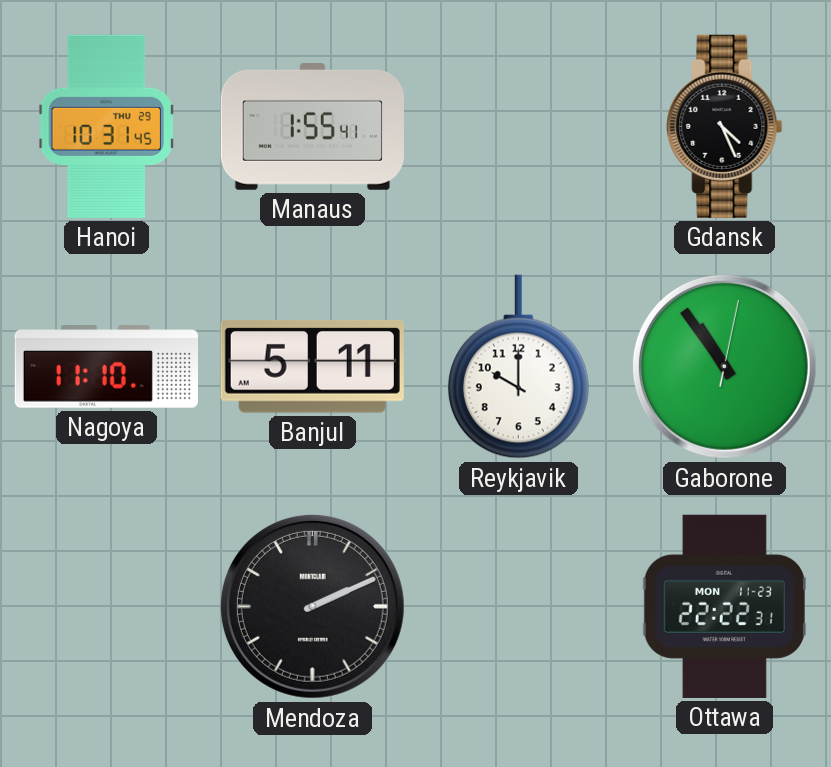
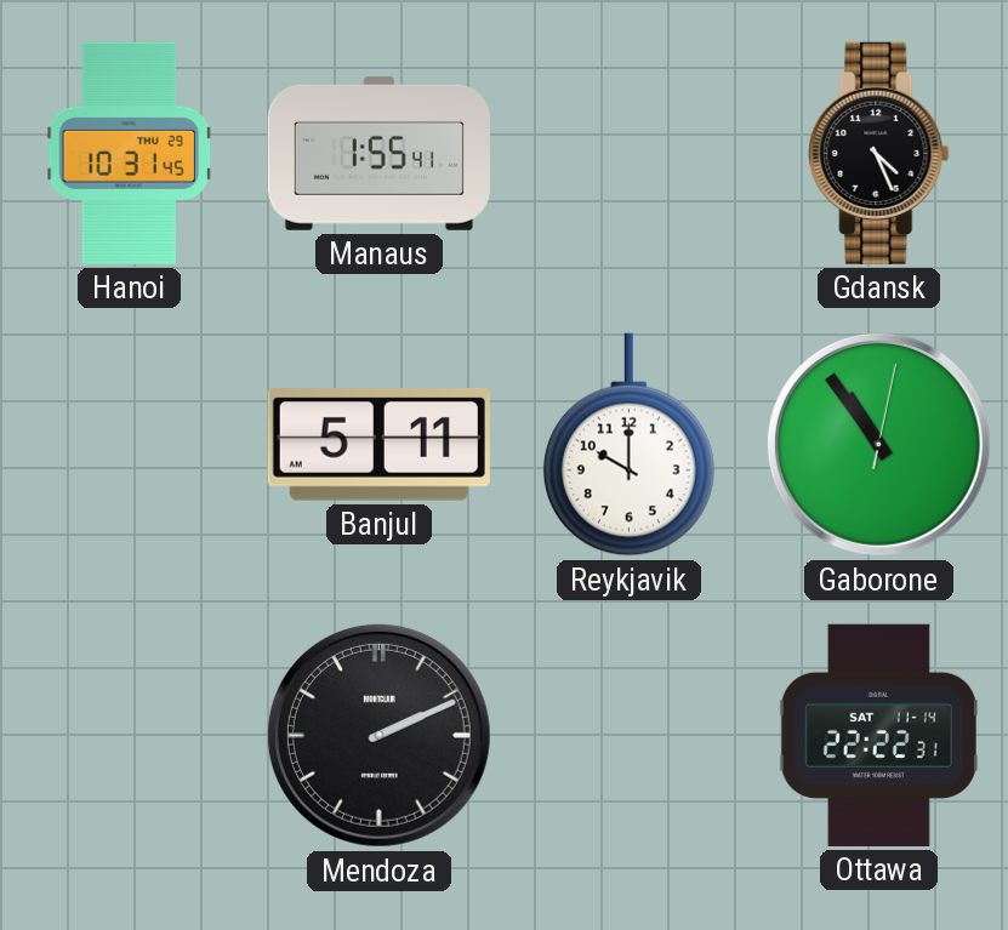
Nagoya: 11:10 -> none
Ottawa date: MON 11-23 -> SAT 11-14
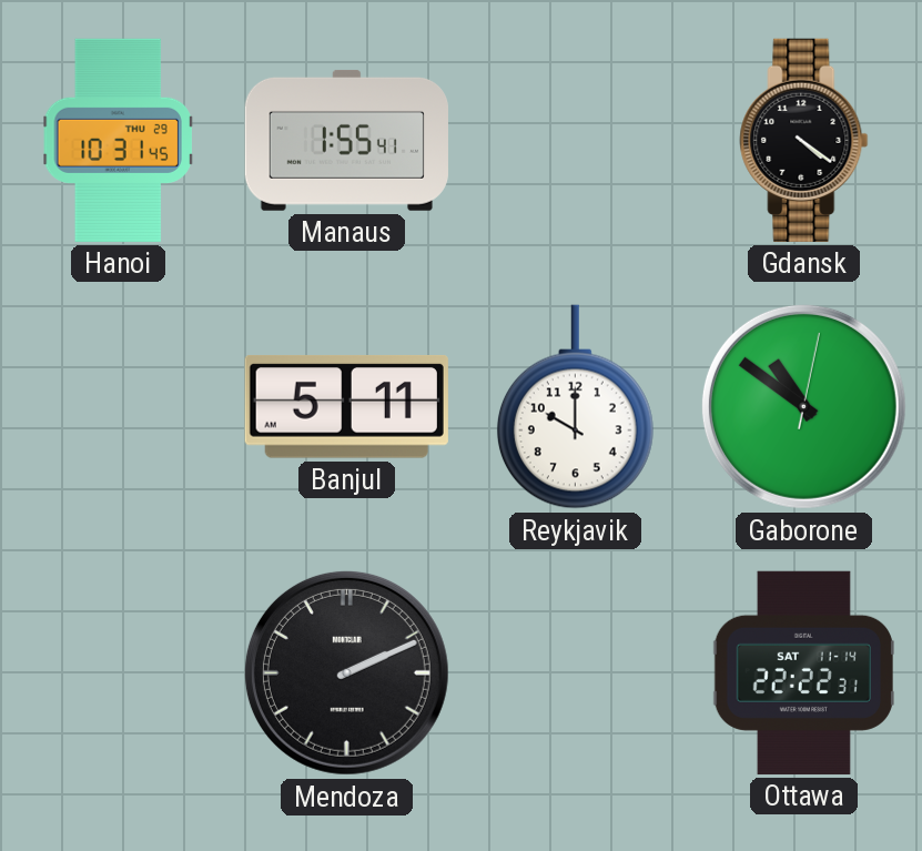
Gdansk: 4:26 -> 4:21
Gaborone: 10:54 -> 10:51
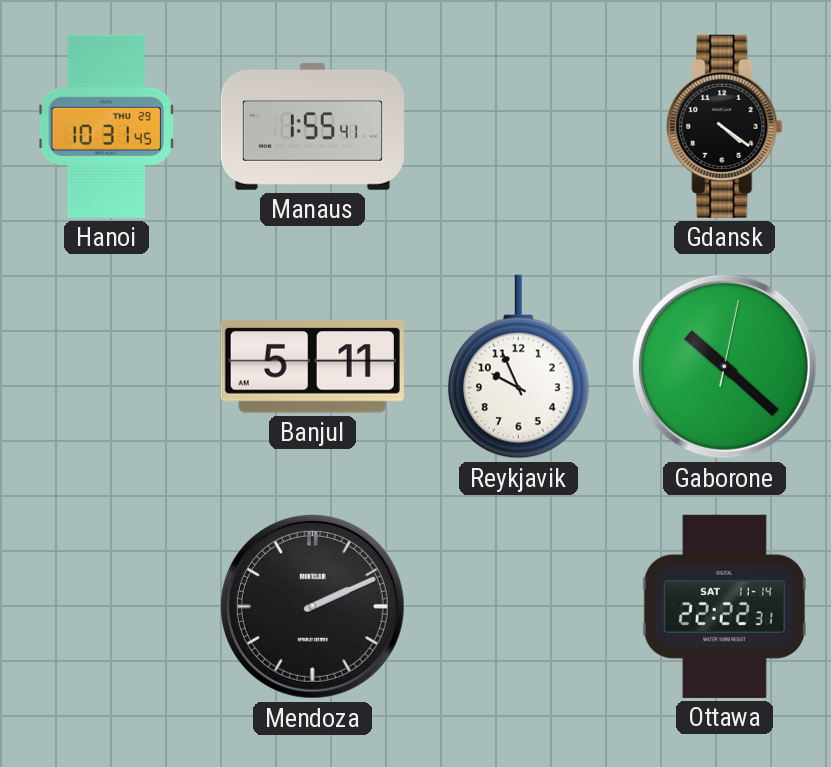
Reykjavik: 10:00 -> 9:56
Gaborone: 10:51 -> 10:22
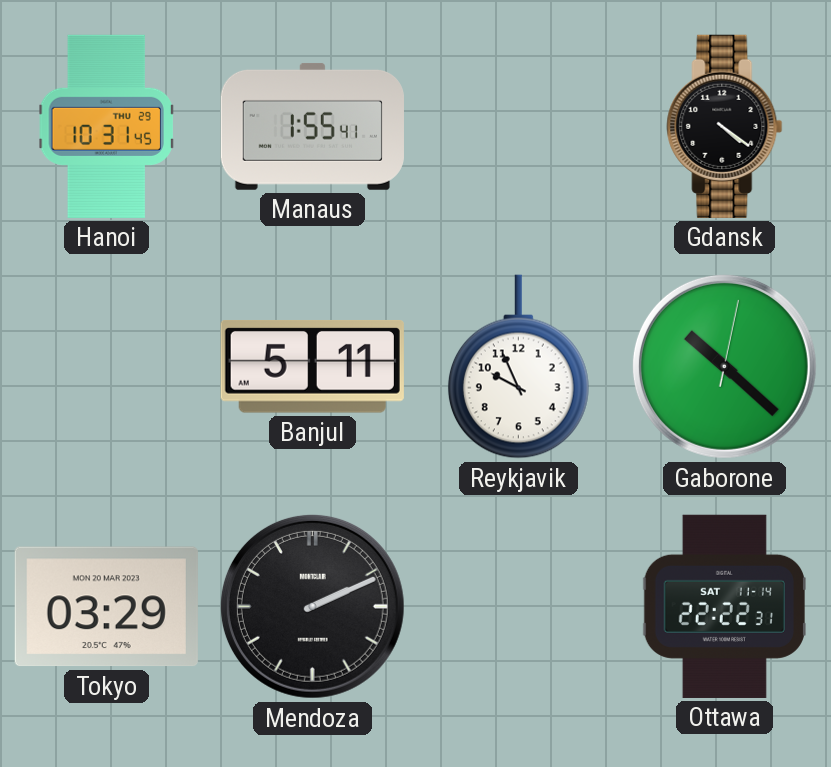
Tokyo: none -> 03:29
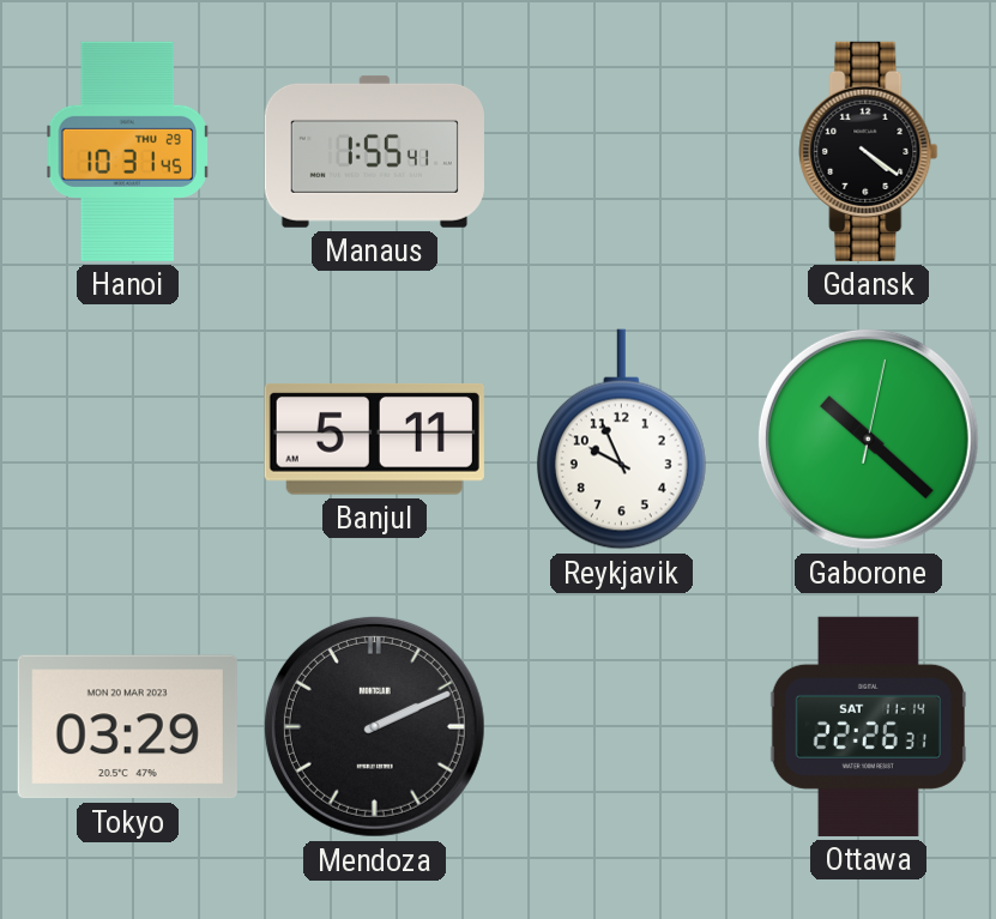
Ottawa: 22:22 -> 22:26
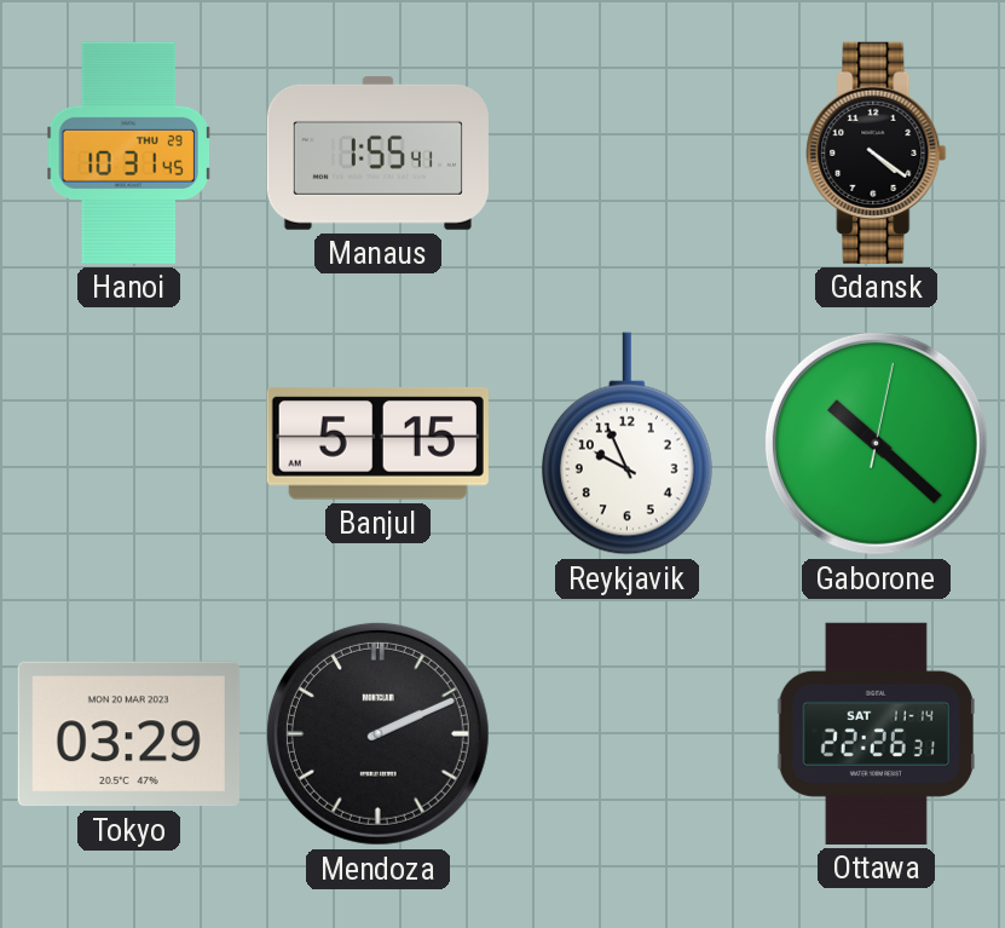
Banjul: 5:11 -> 5:15
